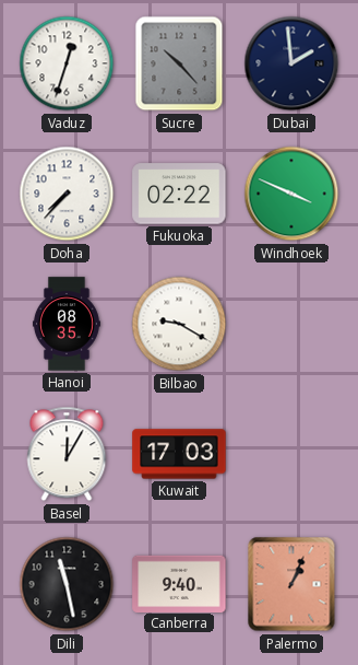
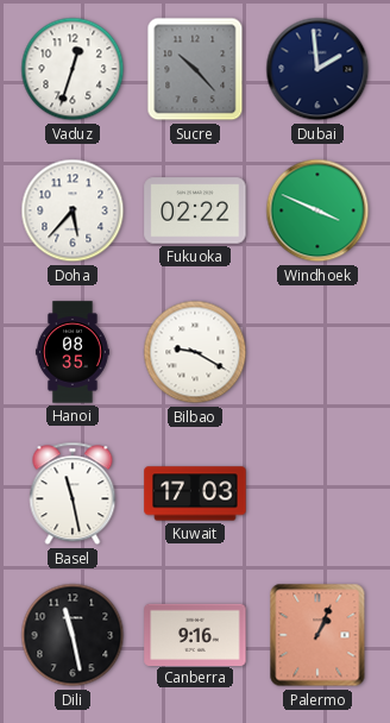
Doha: 7:37 -> 5:37
Basel: 12:05 -> 11:28
Canberra: 9:40 -> 9:16
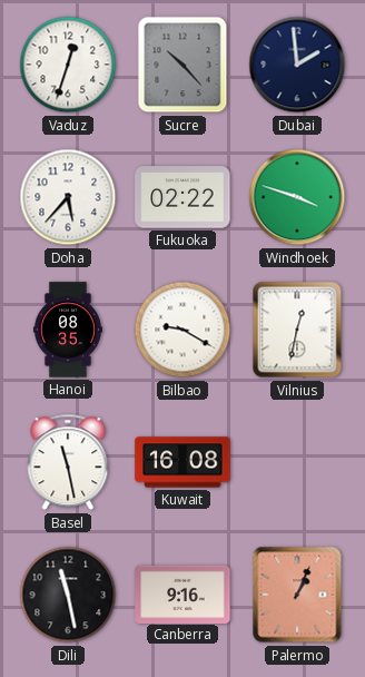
Windhoek: 3:49 -> 3:48
Vilnius: none -> 12:32
Kuwait: 17:03 -> 16:08
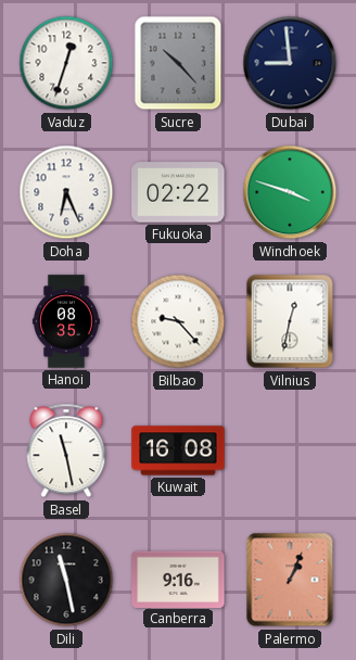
Dubai: 1:59 -> 8:59
Doha: 5:37 -> 6:26
Bilbao: 9:20 -> 9:23
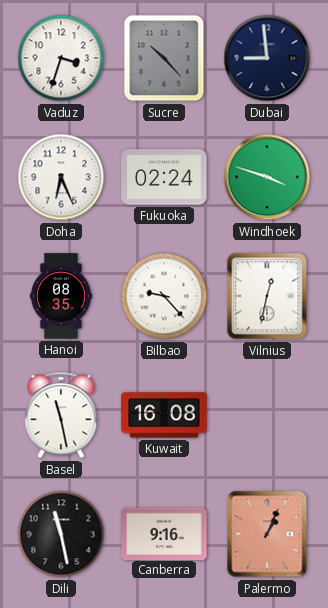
Vaduz: 12:33 -> 3:33
Fukuoka: 02:22 -> 02:24
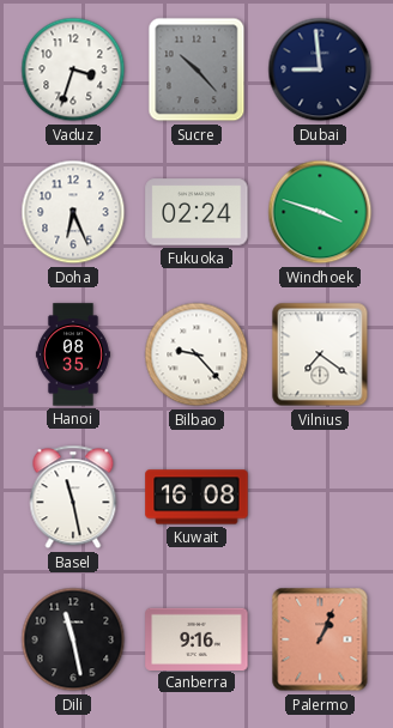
Vilnius: 12:32 -> 7:21
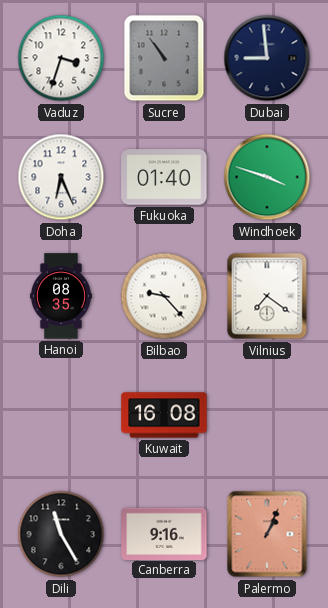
Sucre: 10:23 -> 10:54
Fukuoka: 02:24 -> 01:40
Basel: 11:28 -> none
Dili: 11:28 -> 11:25
